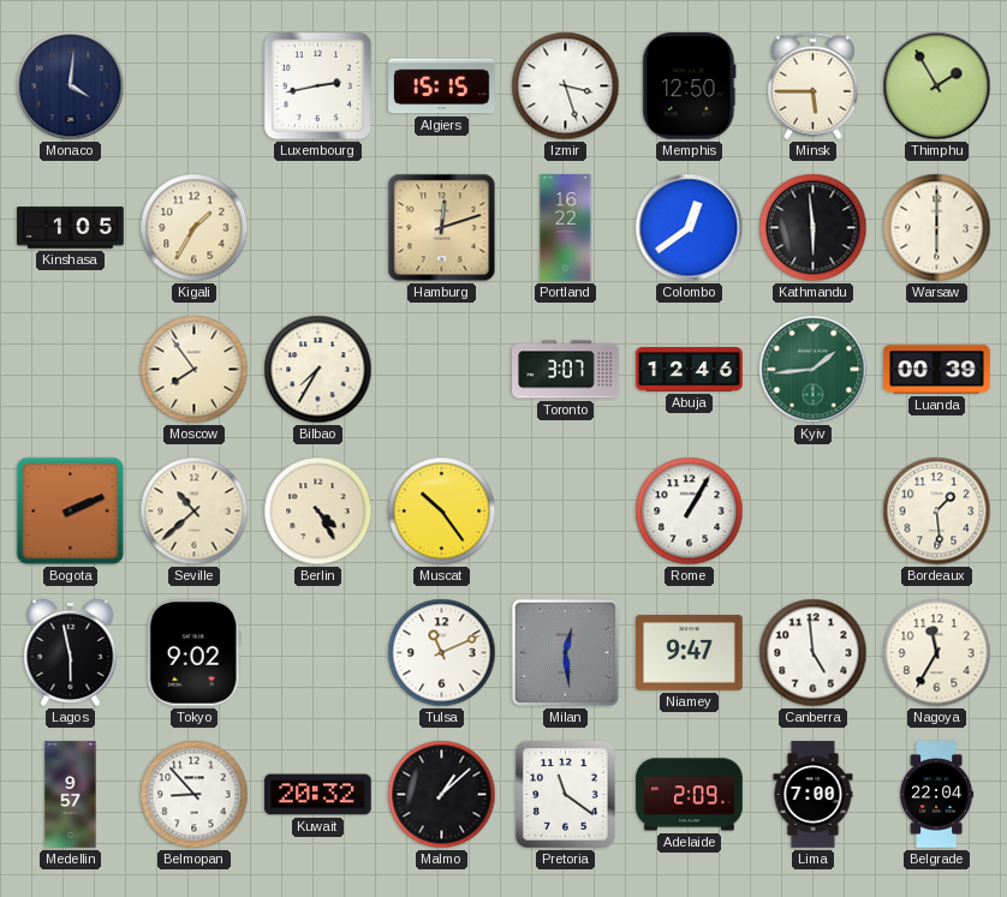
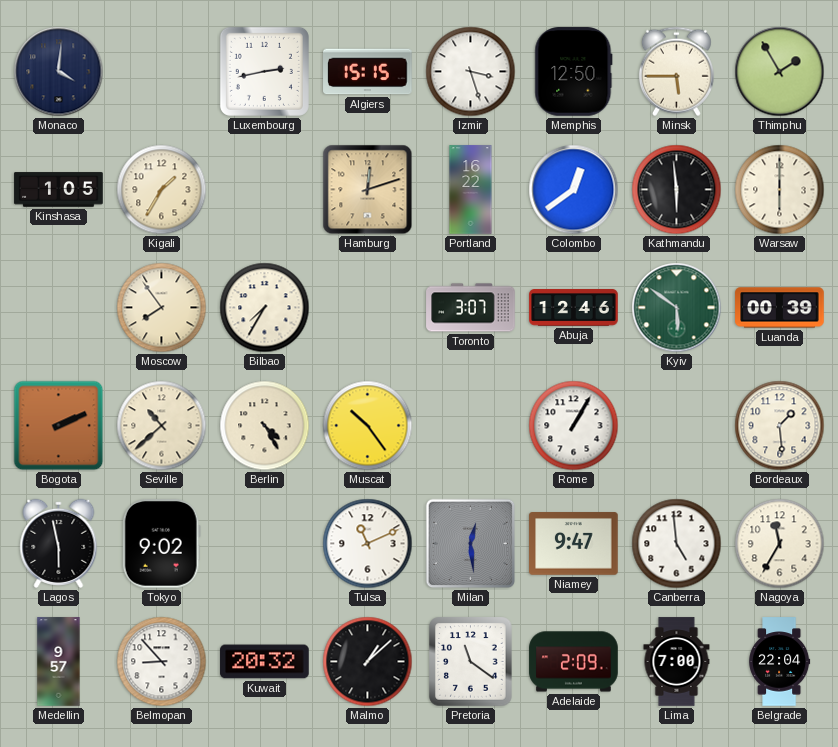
Kyiv: 1:44 -> 5:51
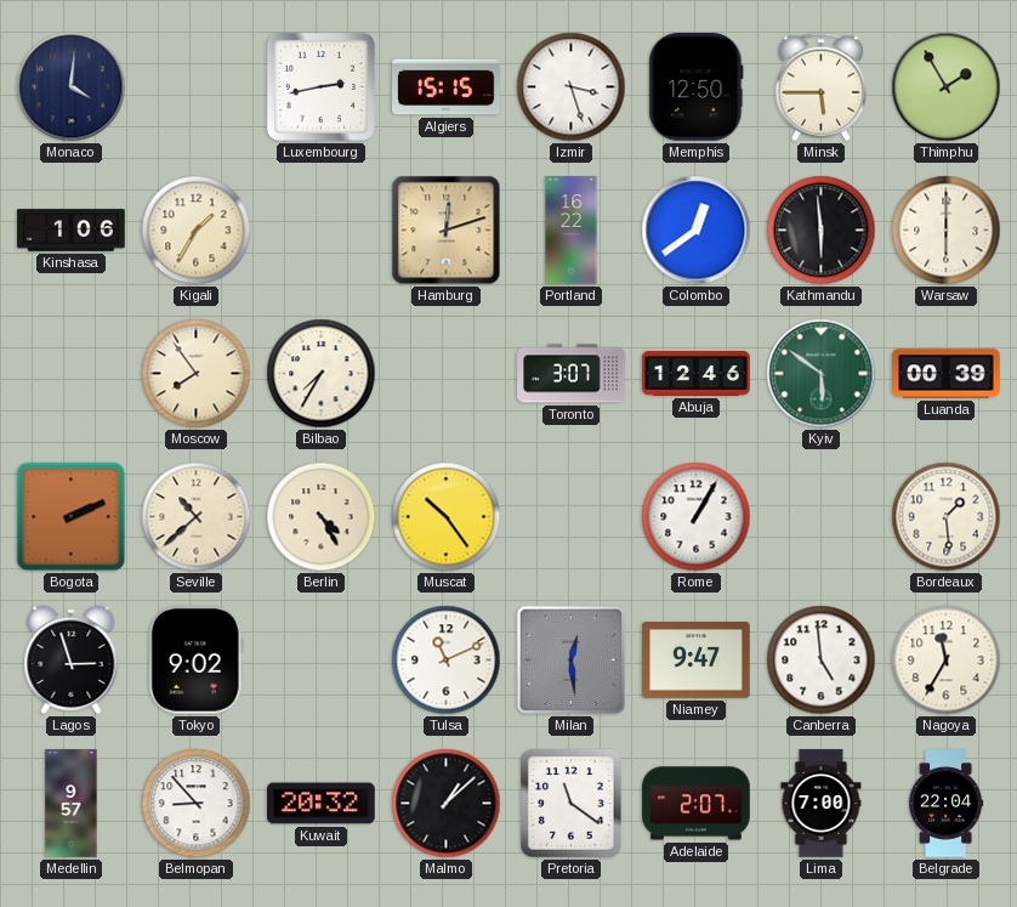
Kinshasa: 1:05 -> 1:06
Lagos: 5:58 -> 2:57
Adelaide: 2:09 -> 2:07
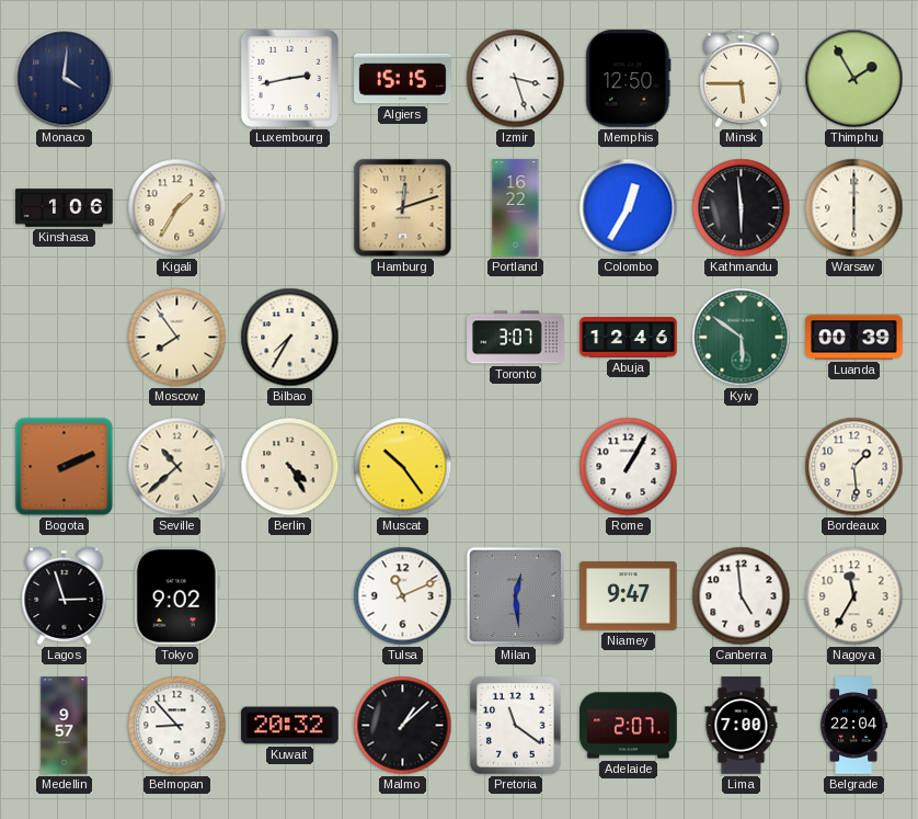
Colombo: 12:39 -> 12:35
